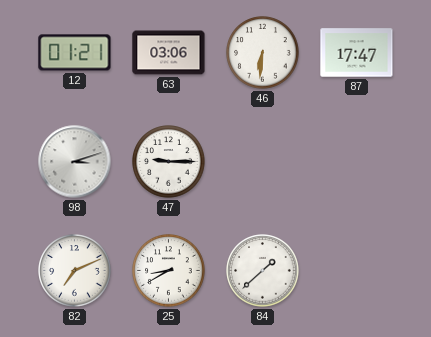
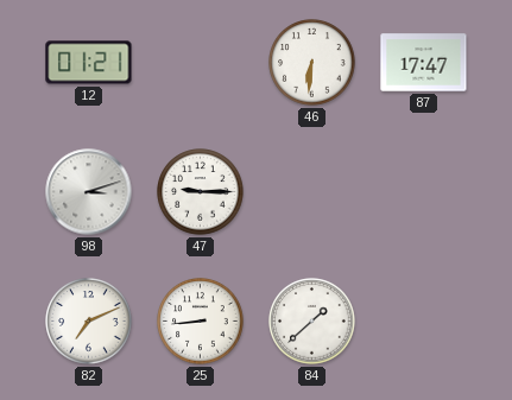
63: 03:06 -> none
25: 8:40 -> 8:44
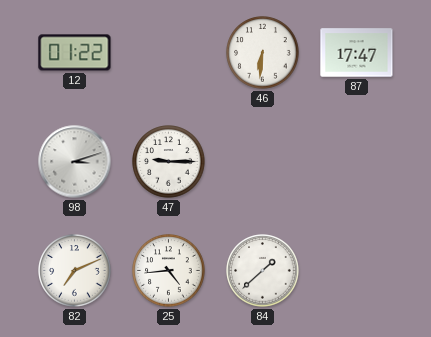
12: 01:21 -> 01:22
25: 8:44 -> 4:44
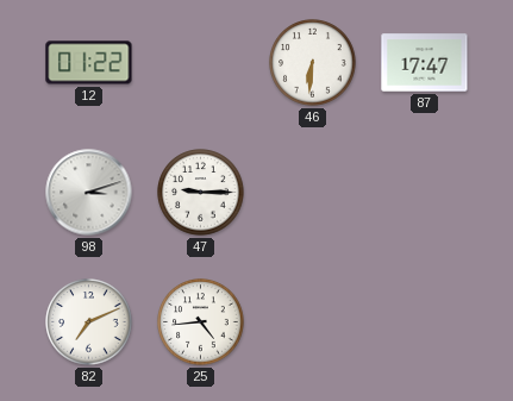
84: 1:38 -> none
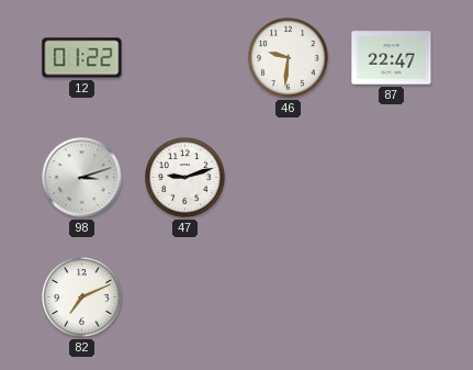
46: 6:31 -> 9:31
87: 17:47 -> 22:47
47: 9:15 -> 9:12
25: 4:44 -> none
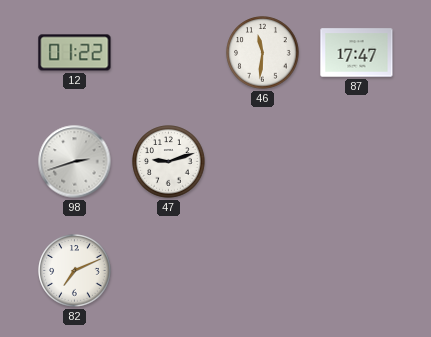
46: 9:31 -> 11:31
87: 22:47 -> 17:47
98: 3:12 -> 2:42
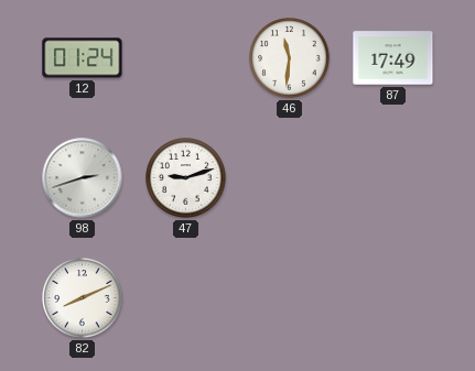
12: 01:22 -> 01:24
87: 17:47 -> 17:49
82: 7:11 -> 8:11
